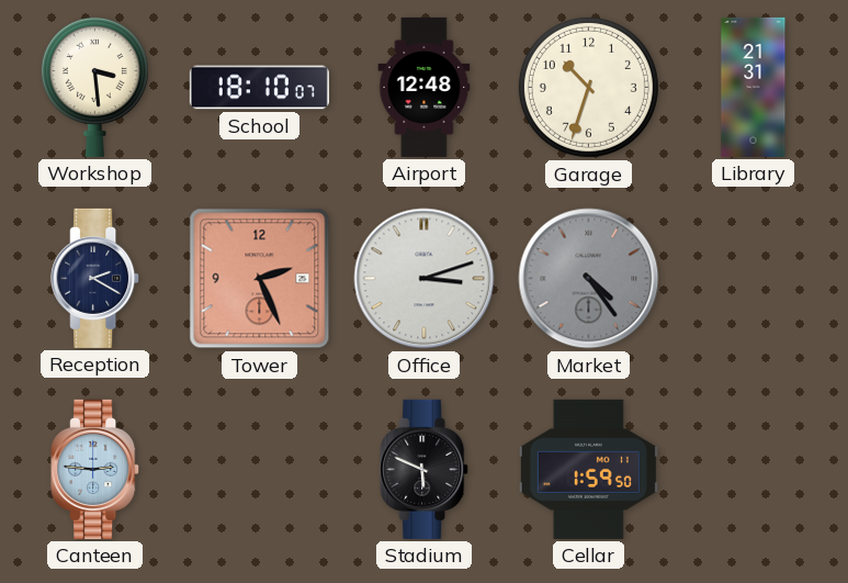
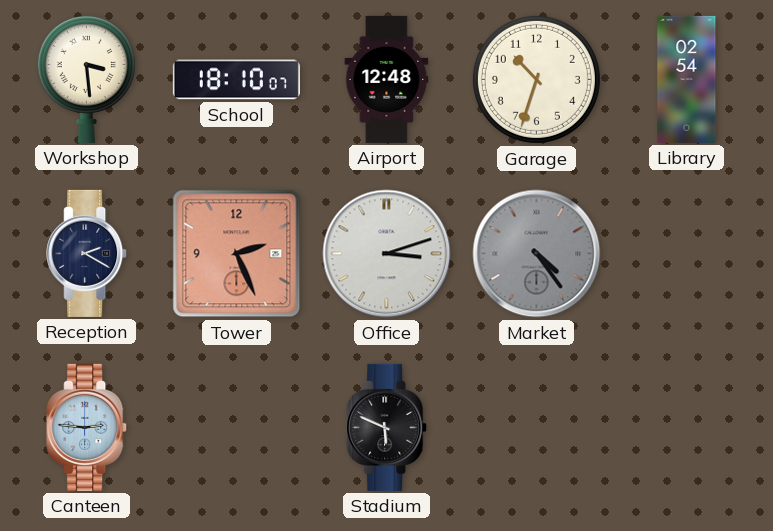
Library: 21:31 -> 02:54
Cellar: 1:59 -> none
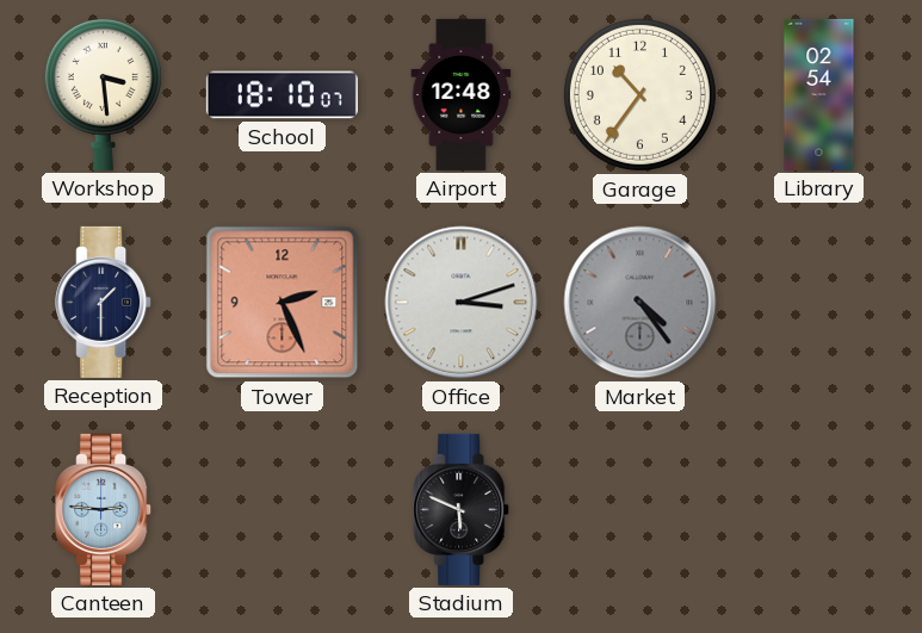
Garage: 10:33 -> 10:36
Reception: 2:20 -> 1:30
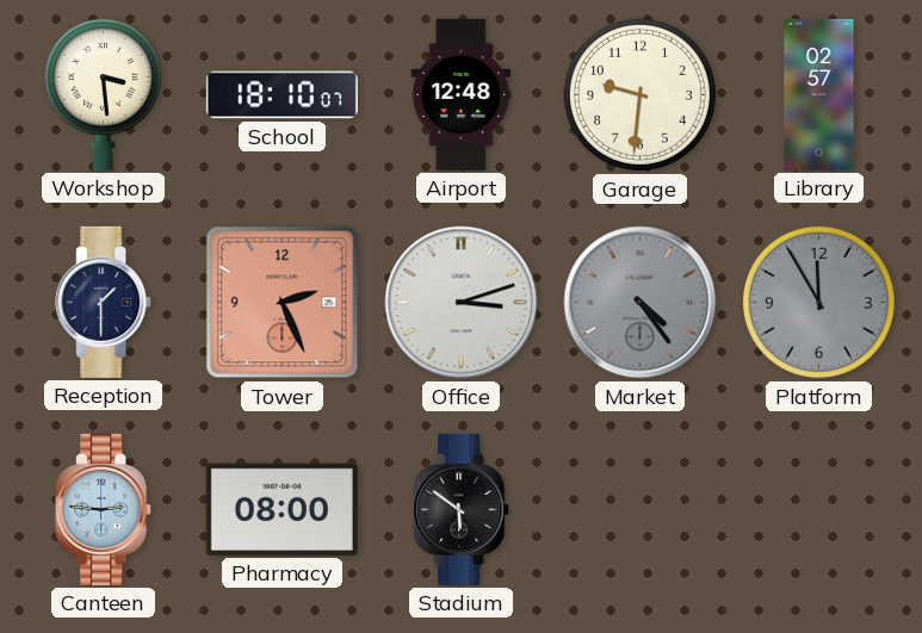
Garage: 10:36 -> 9:31
Library: 02:54 -> 02:57
Platform: none -> 11:55
Pharmacy: none -> 08:00
Stadium: 5:49 -> 5:51
